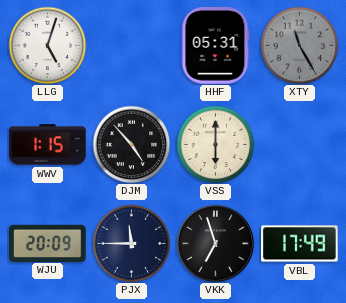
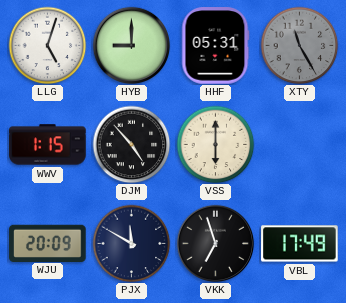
HYB: none -> 9:00
PJX: 11:45 -> 11:50
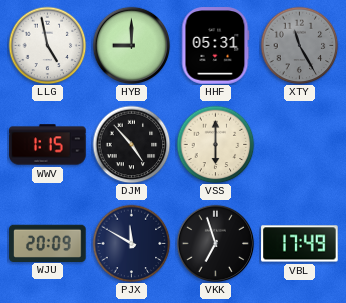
LLG: 5:03 -> 4:58
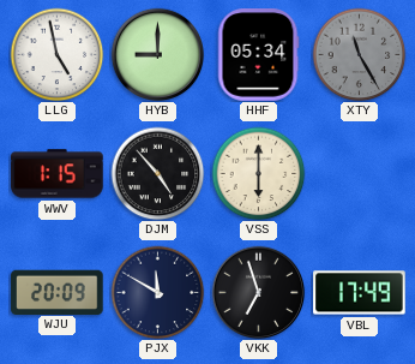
HHF: 05:31 -> 05:34
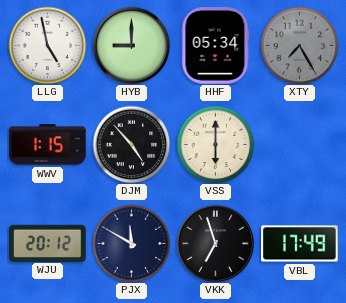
XTY: 11:25 -> 7:25
WJU: 20:09 -> 20:12
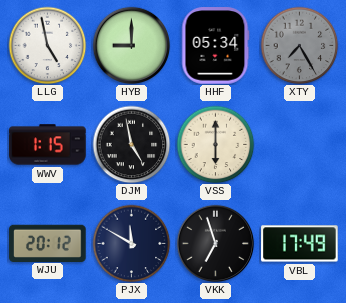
DJM: 4:53 -> 4:58
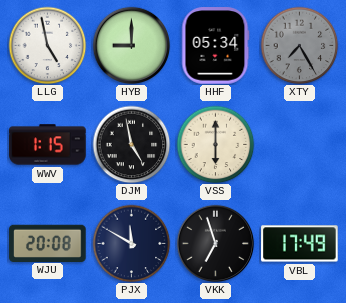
WJU: 20:12 -> 20:08
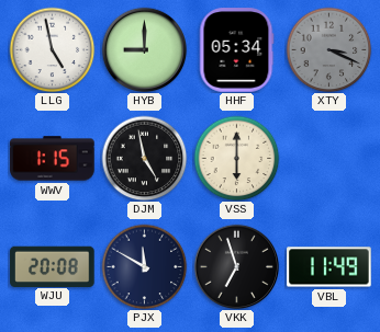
XTY: 7:25 -> 3:19
VBL: 17:49 -> 11:49
